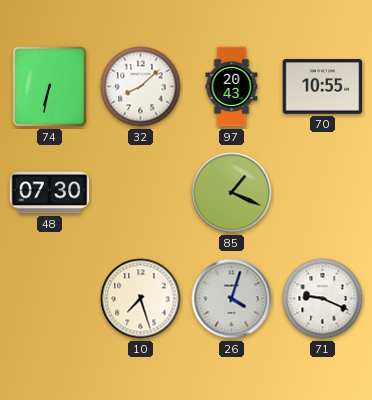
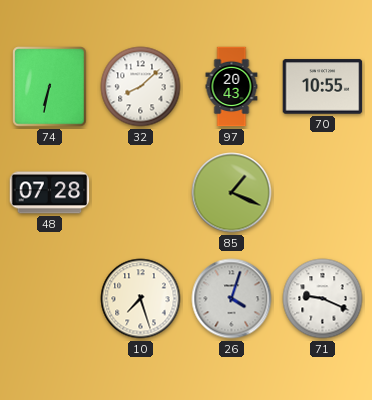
48: 07:30 -> 07:28
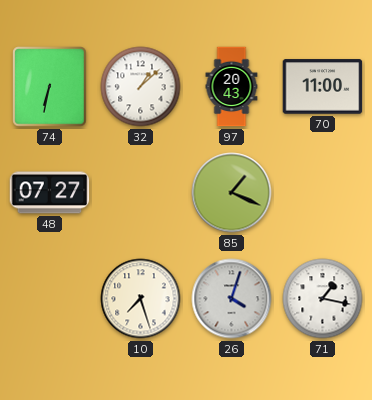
32: 8:08 -> 1:08
70: 10:55 -> 11:00
48: 07:28 -> 07:27
71: 9:19 -> 1:17
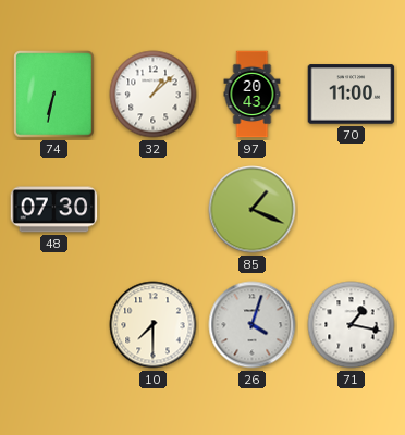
48: 07:27 -> 07:30
10: 7:27 -> 7:30
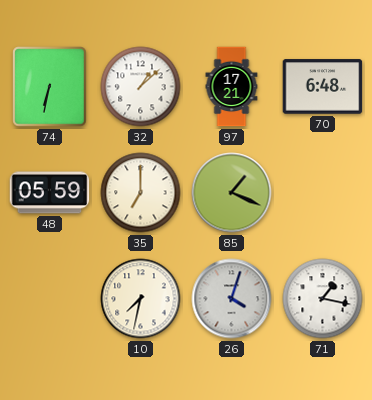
97: 20:43 -> 17:21
70: 11:00 -> 6:48
48: 07:30 -> 05:59
35: none -> 7:00
10: 7:30 -> 7:32
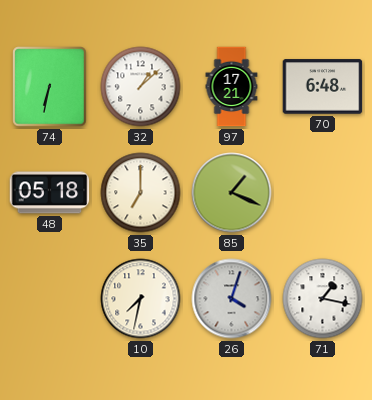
48: 05:59 -> 05:18
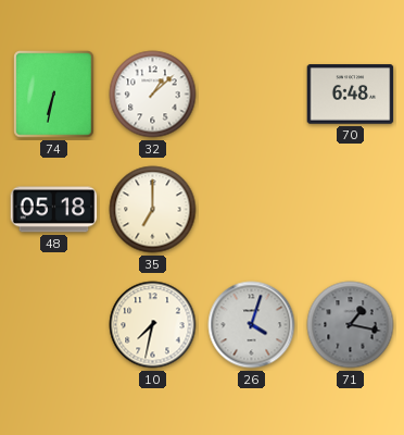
97: 17:21 -> none
85: 1:19 -> none
71 dial: white -> grey
